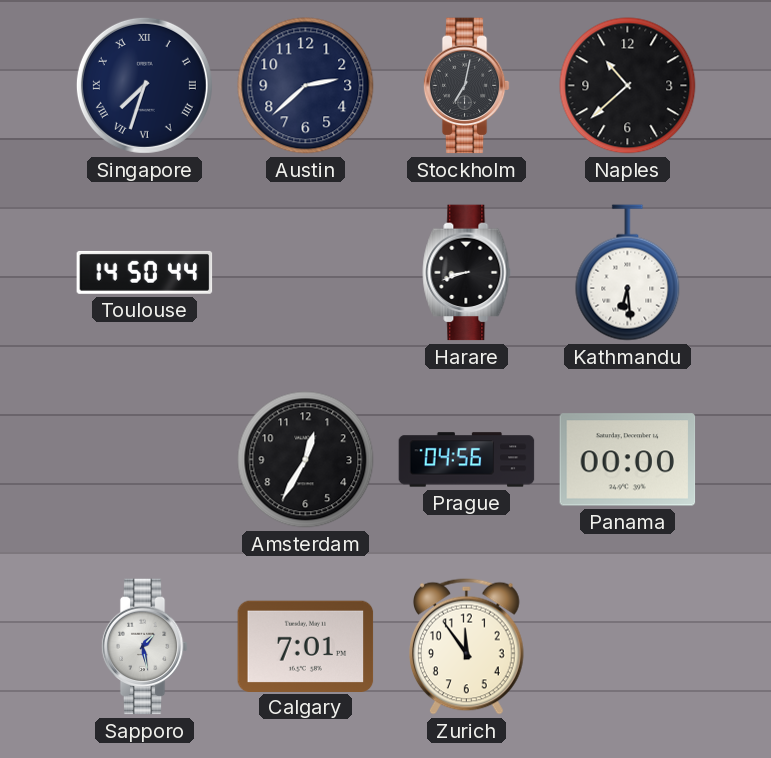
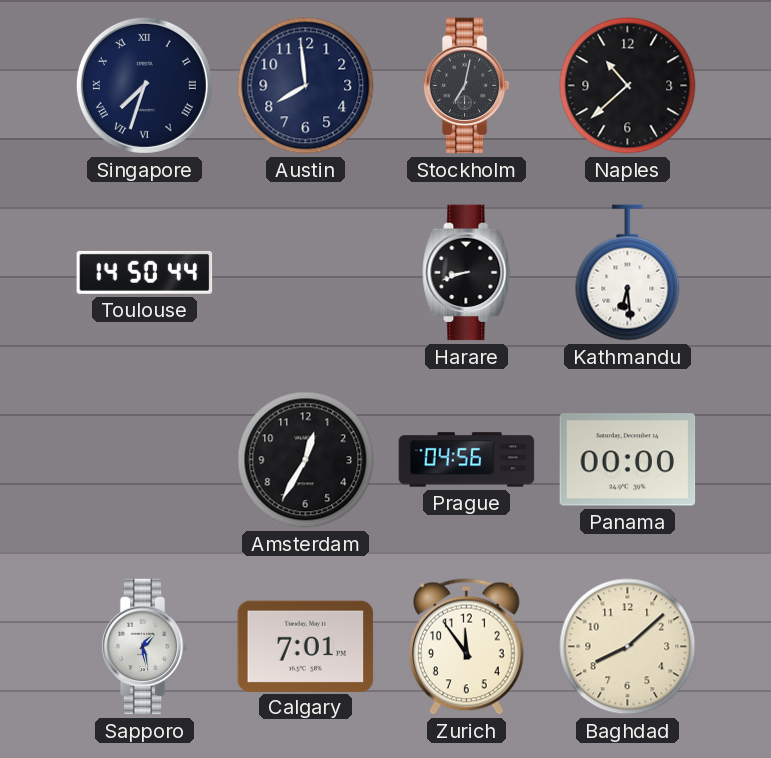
Austin: 2:38 -> 7:59
Baghdad: none -> 8:08
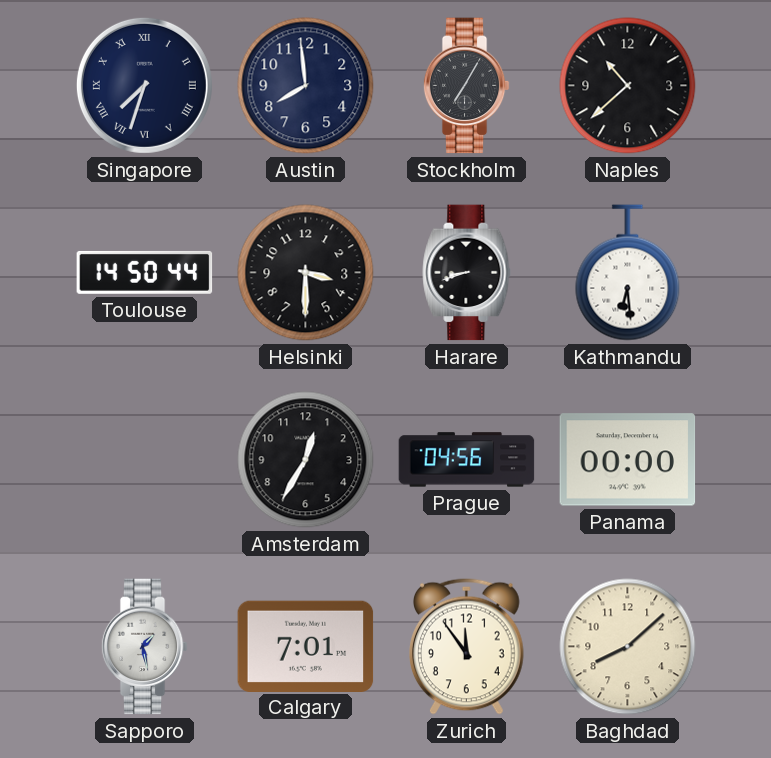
Stockholm: 7:02 -> 7:05
Helsinki: none -> 3:30
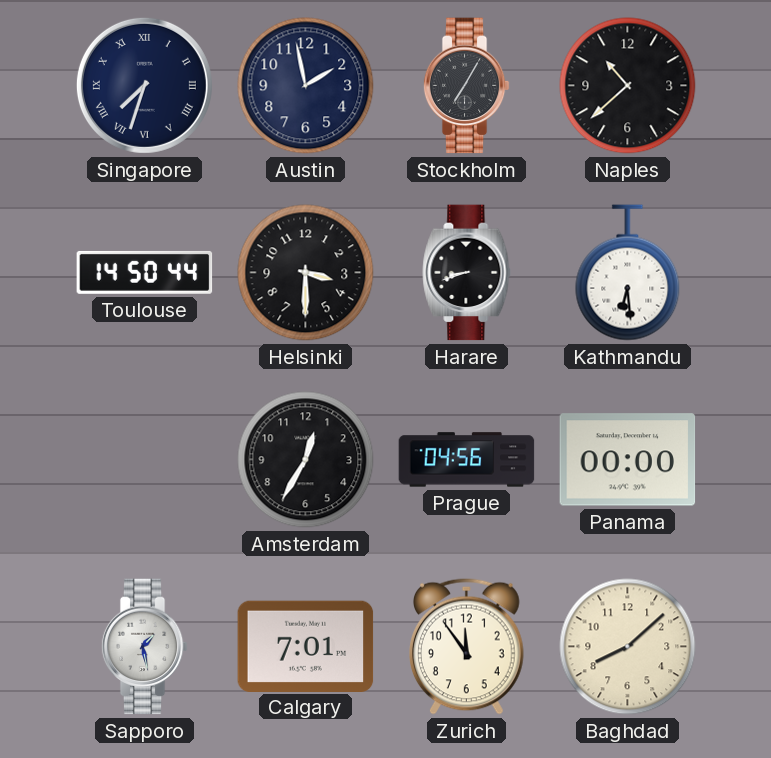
Austin: 7:59 -> 1:58
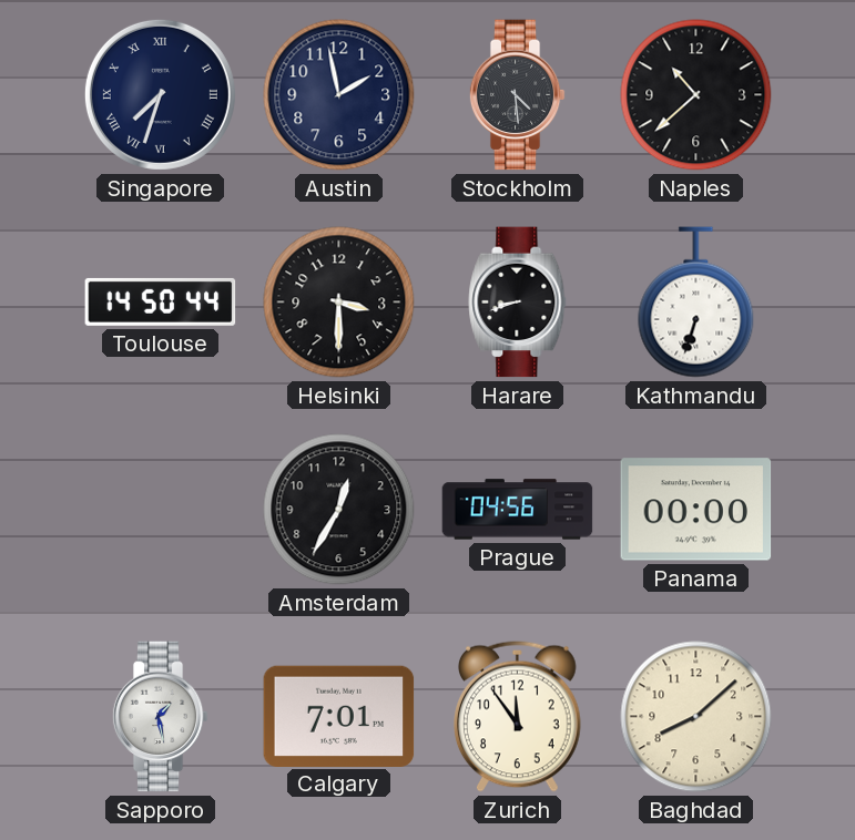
Stockholm: 7:05 -> 4:29
Kathmandu: 6:29 -> 6:33
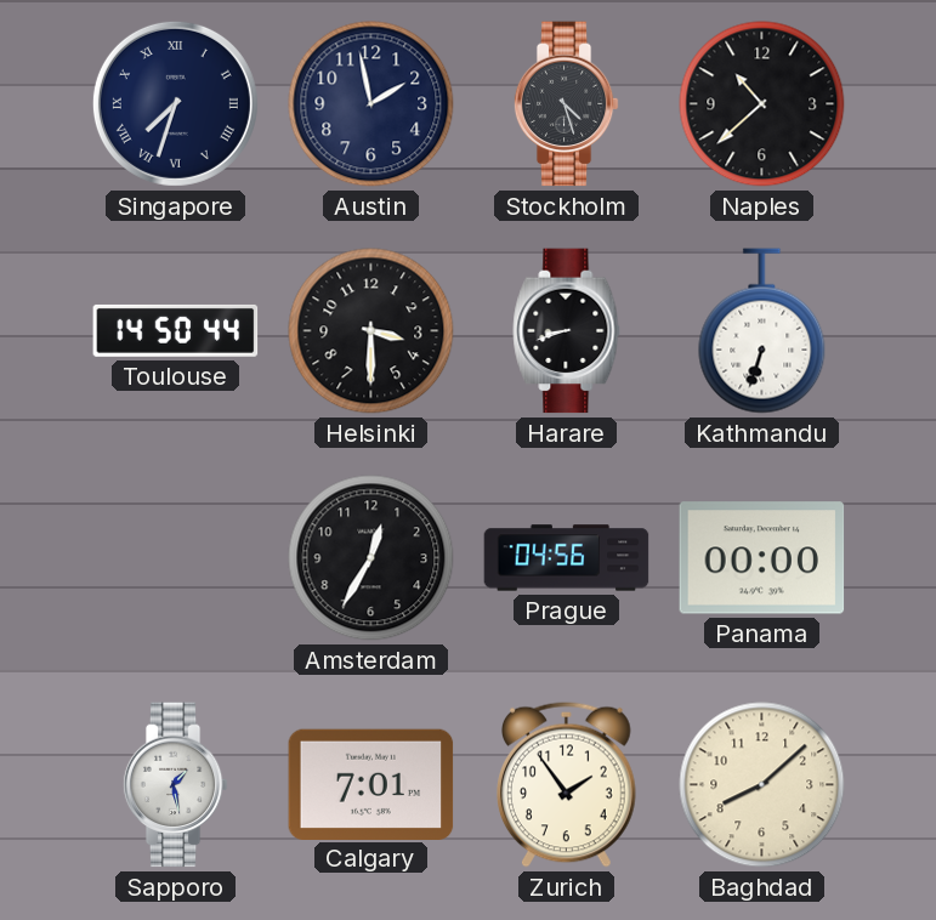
Stockholm: 4:29 -> 4:27
Zurich: 11:54 -> 1:54
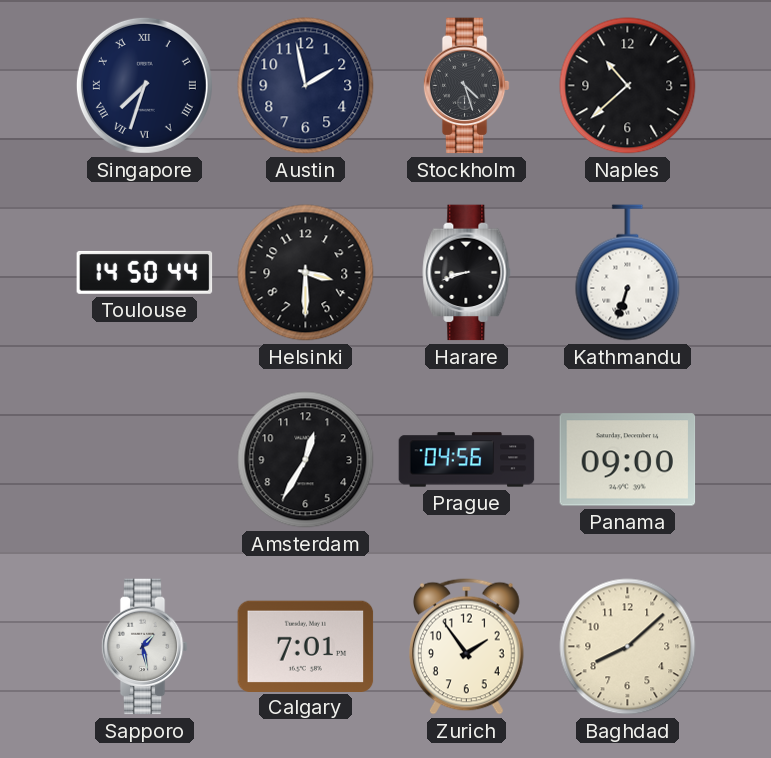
Panama: 00:00 -> 09:00
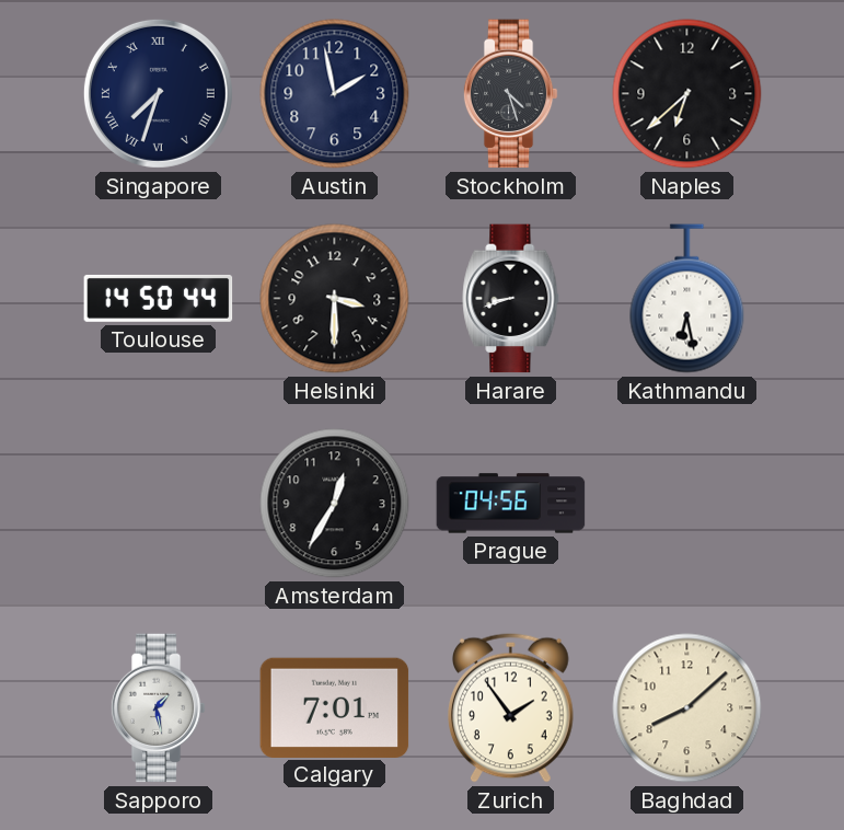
Naples: 10:38 -> 6:38
Kathmandu: 6:33 -> 6:28
Panama: 09:00 -> none
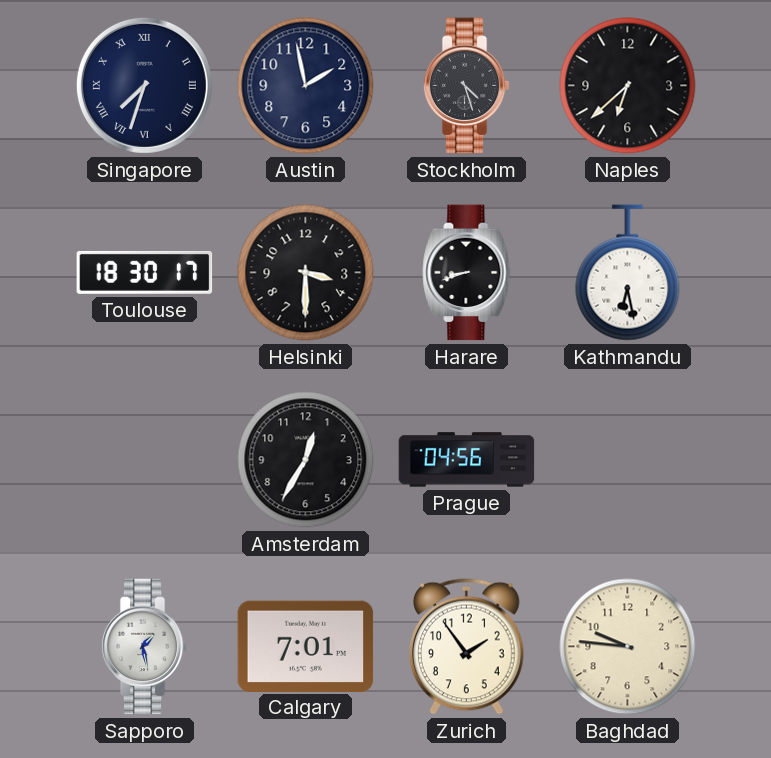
Toulouse: 14:50 -> 18:30
Baghdad: 8:08 -> 9:46
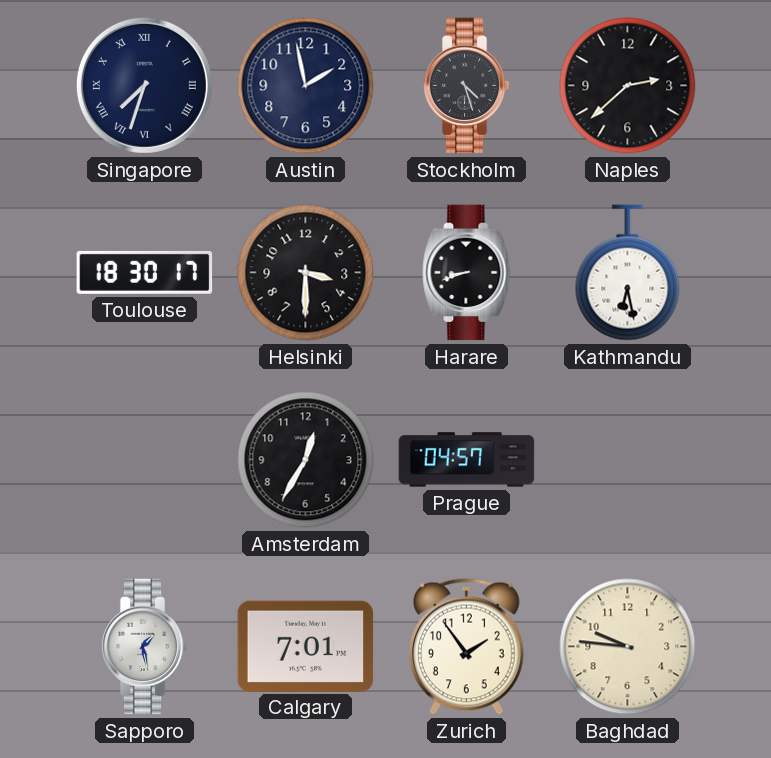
Naples: 6:38 -> 2:38
Prague: 04:56 -> 04:57
